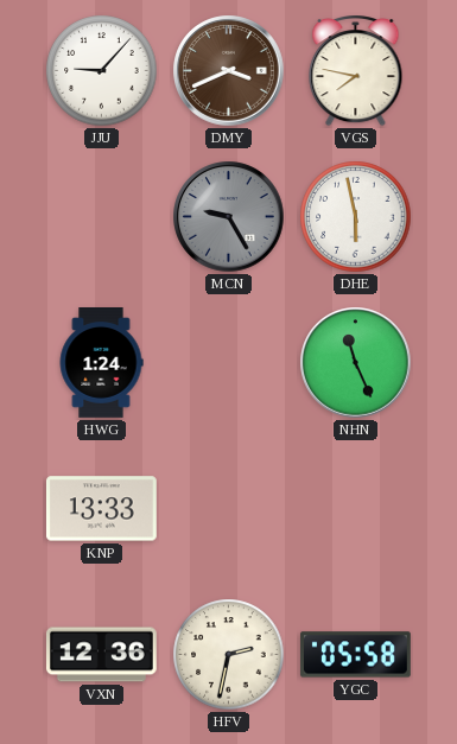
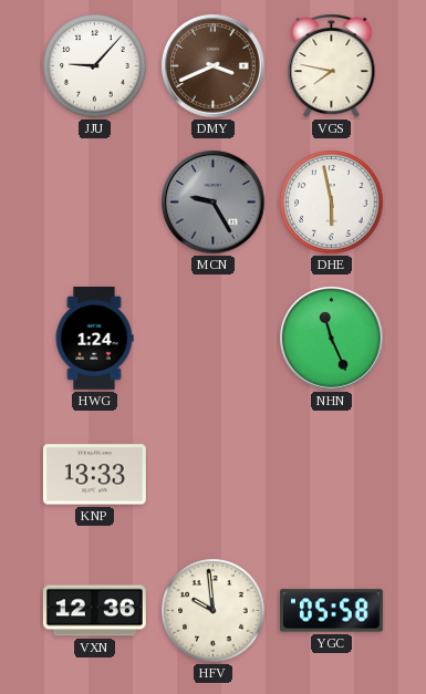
HFV: 2:32 -> 9:59
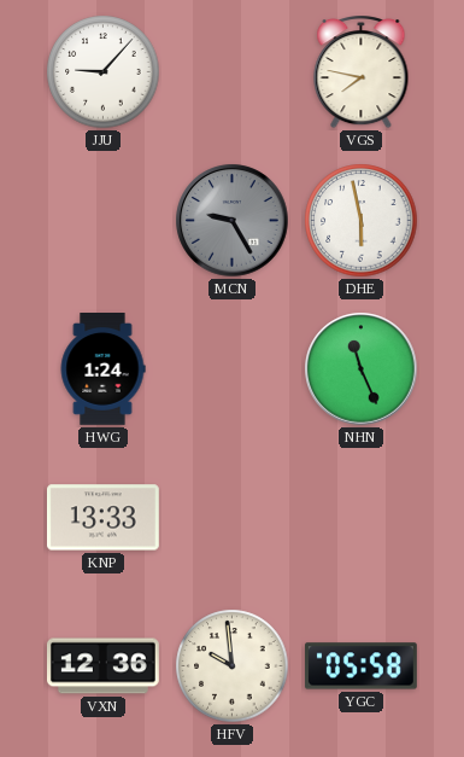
DMY: 3:41 -> none
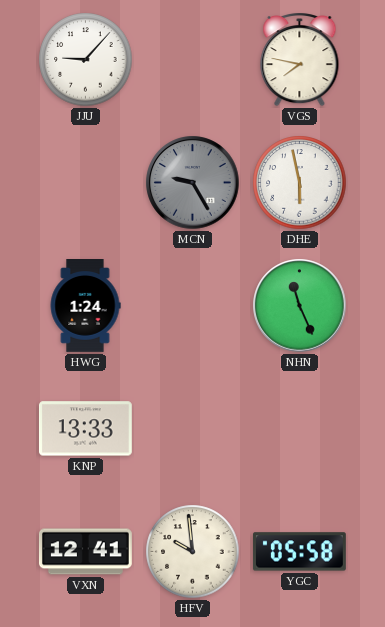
VXN: 12:36 -> 12:41
